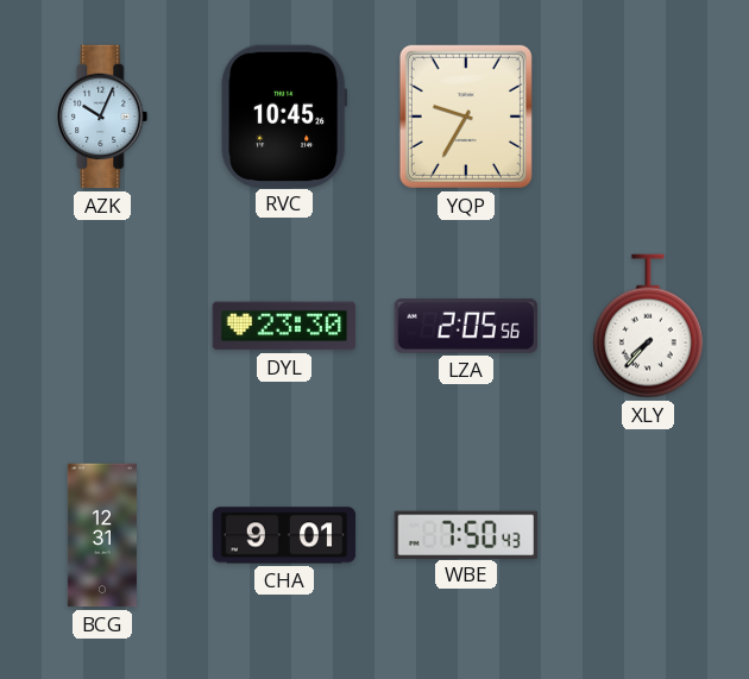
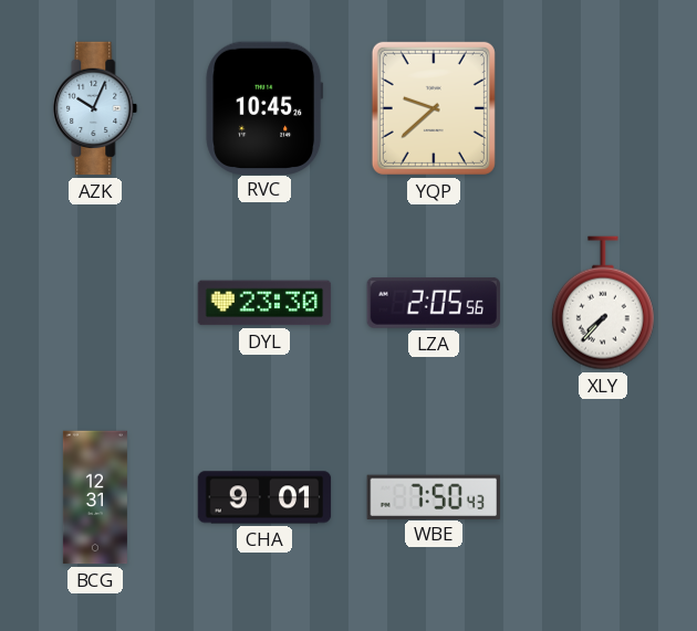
YQP: 9:35 -> 9:38
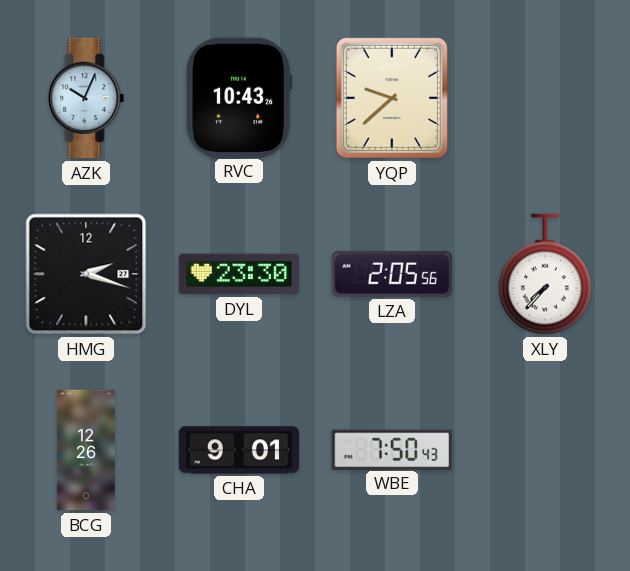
RVC: 10:45 -> 10:43
HMG: none -> 2:18
BCG: 12:31 -> 12:26
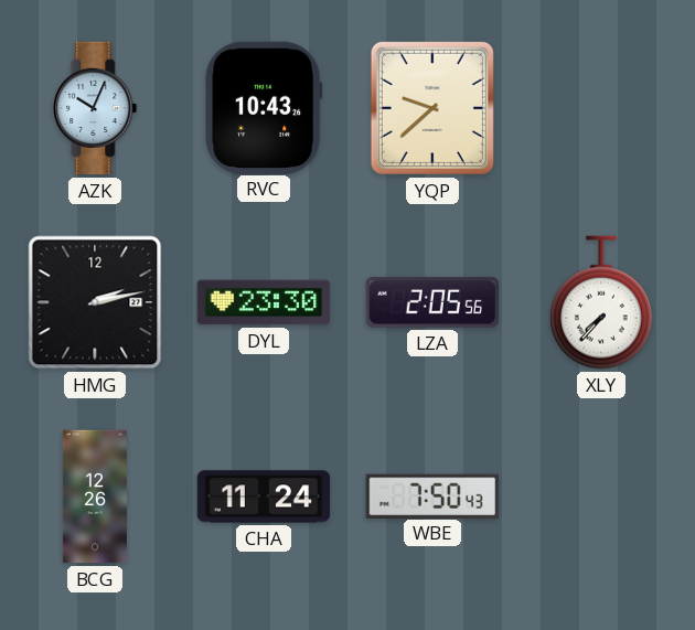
HMG: 2:18 -> 2:13
CHA: 9:01 -> 11:24
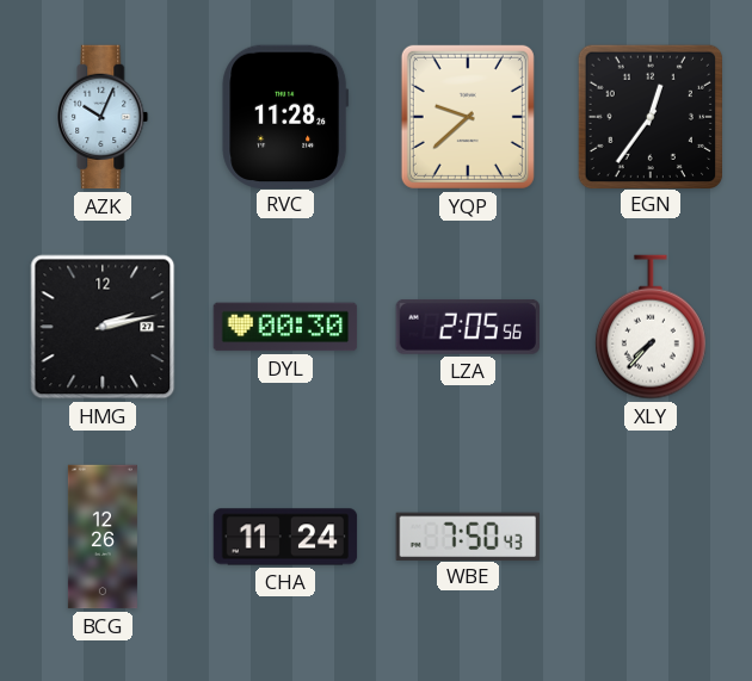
RVC: 10:43 -> 11:28
EGN: none -> 12:36
DYL: 23:30 -> 00:30
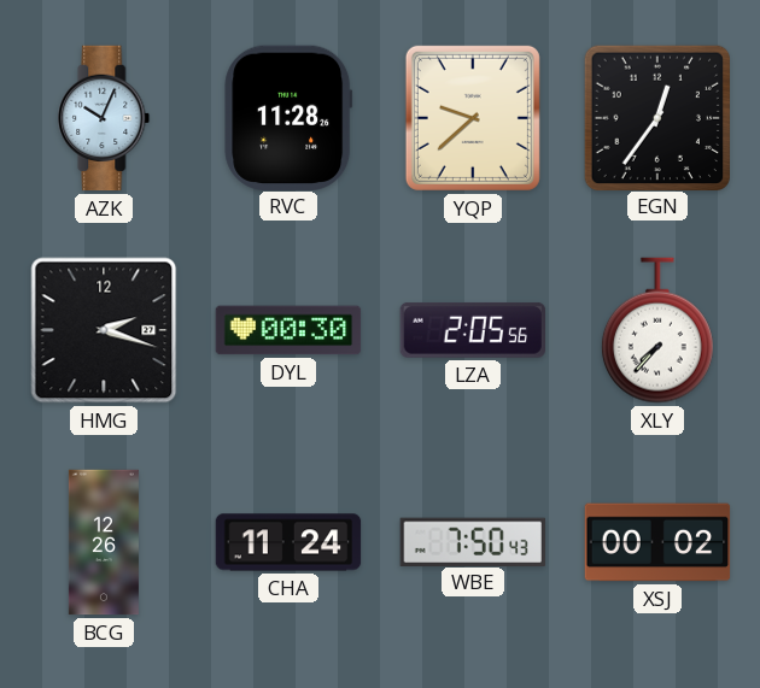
HMG: 2:13 -> 2:18
XSJ: none -> 00:02
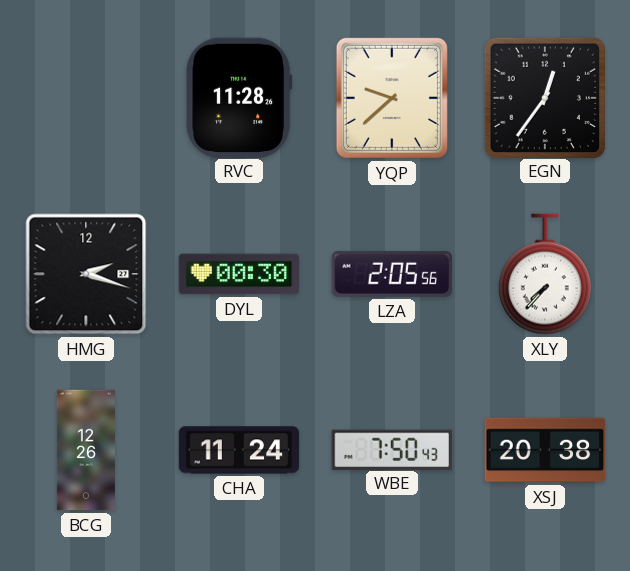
AZK: 10:04 -> none
XSJ: 00:02 -> 20:38
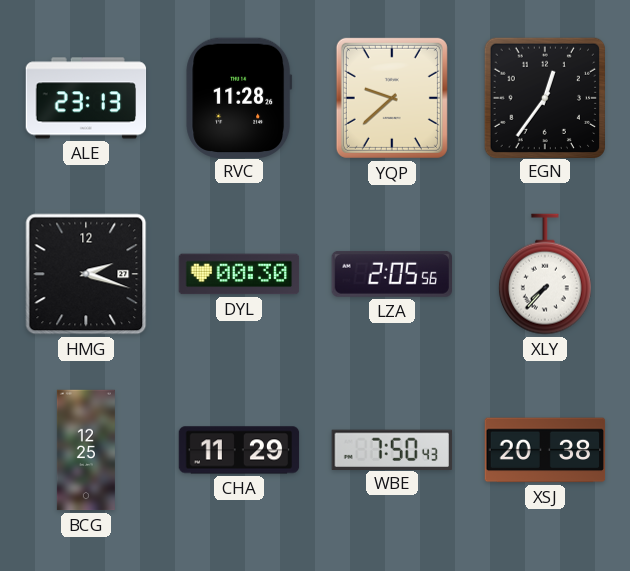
ALE: none -> 23:13
BCG: 12:26 -> 12:25
CHA: 11:24 -> 11:29
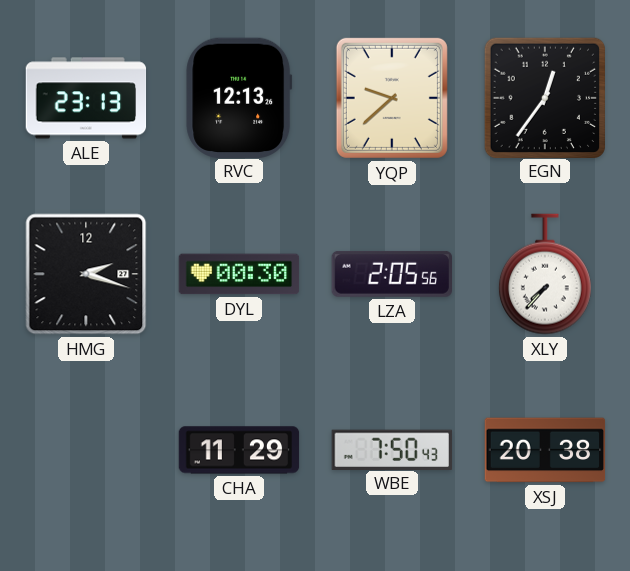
RVC: 11:28 -> 12:13
BCG: 12:25 -> none
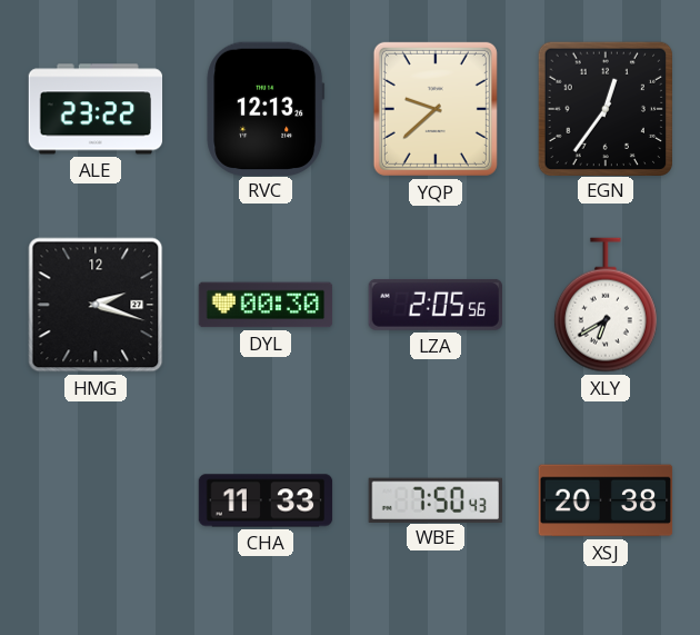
ALE: 23:13 -> 23:22
XLY: 7:37 -> 6:40
CHA: 11:29 -> 11:33
